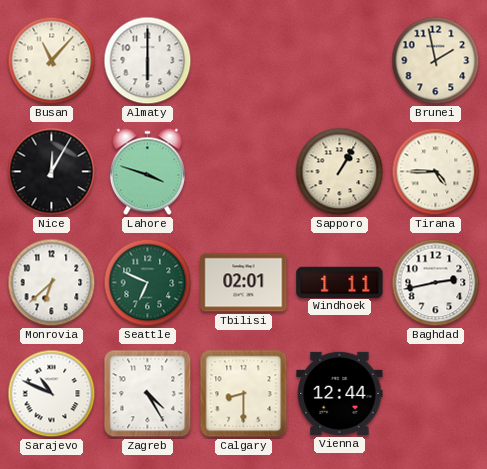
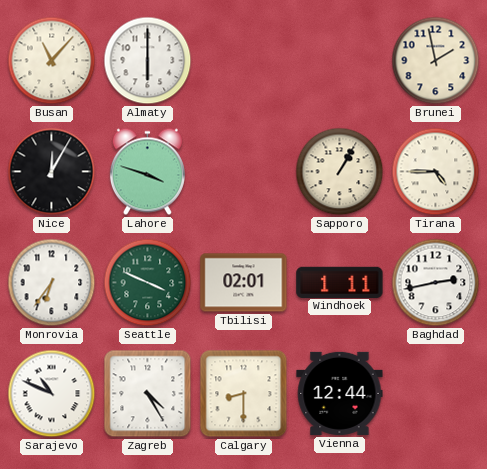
Monrovia: 6:38 -> 6:36
Seattle: 6:49 -> 3:49
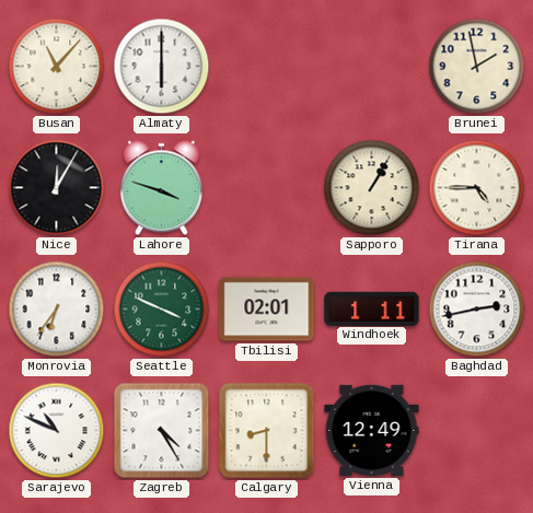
Vienna: 12:44 -> 12:49
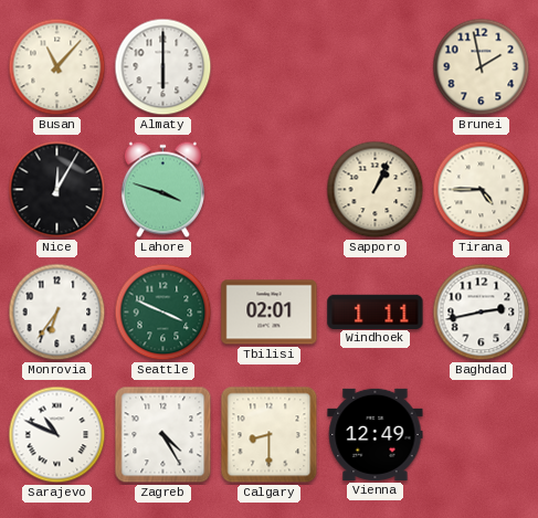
Sapporo: 1:05 -> 1:04
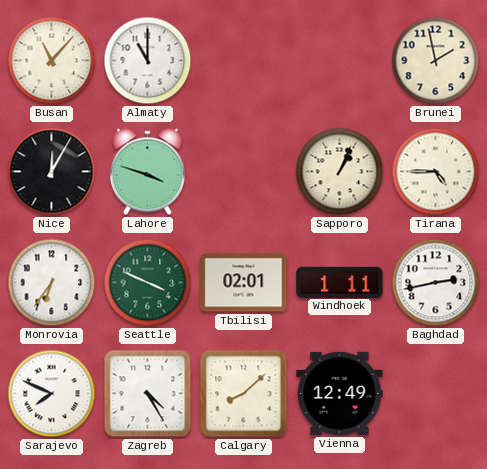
Almaty: 6:00 -> 11:00
Sarajevo: 10:49 -> 7:49
Calgary: 8:30 -> 8:08
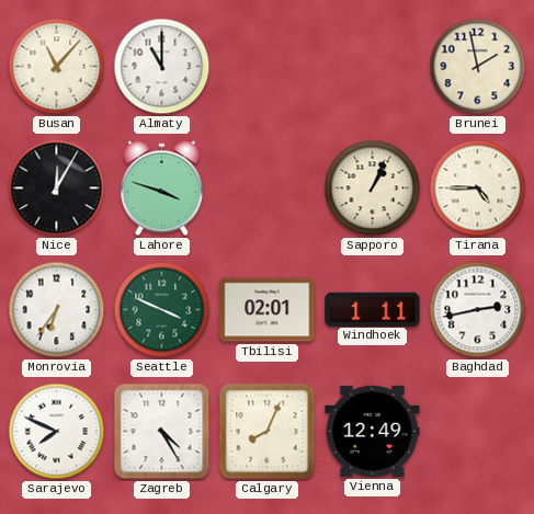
Calgary: 8:08 -> 8:04
